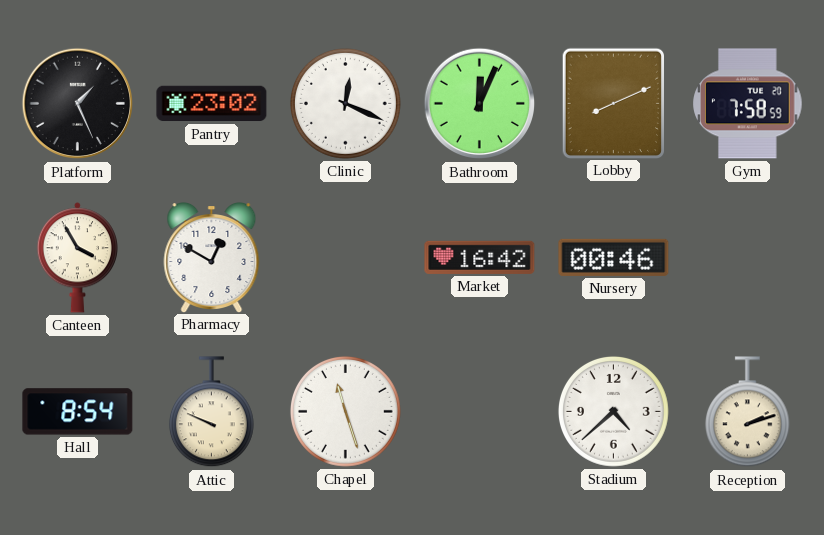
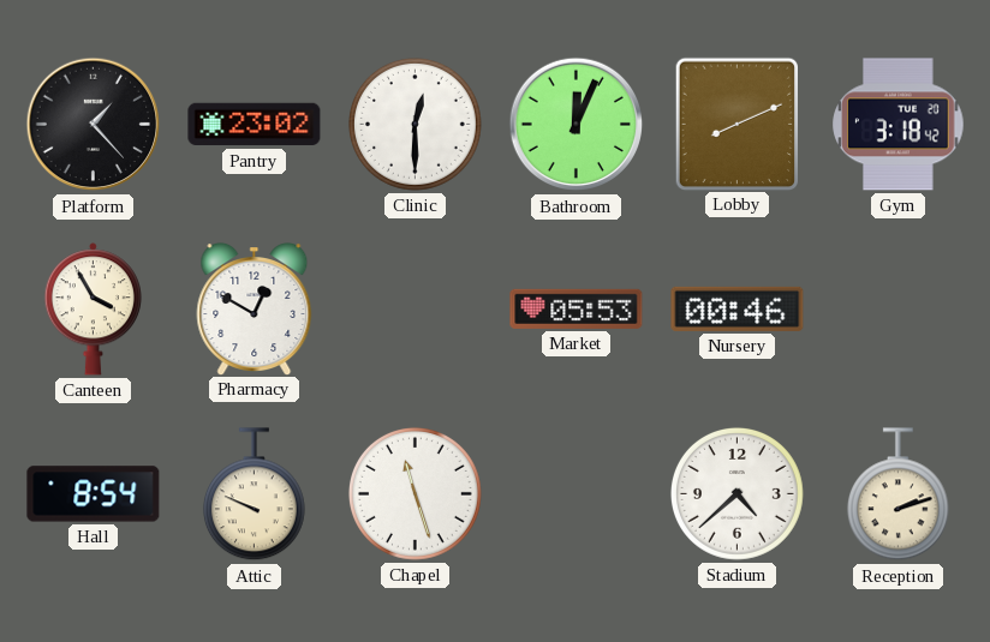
Platform: 1:26 -> 1:23
Clinic: 12:19 -> 12:30
Gym: 7:58 -> 3:18
Market: 16:42 -> 05:53
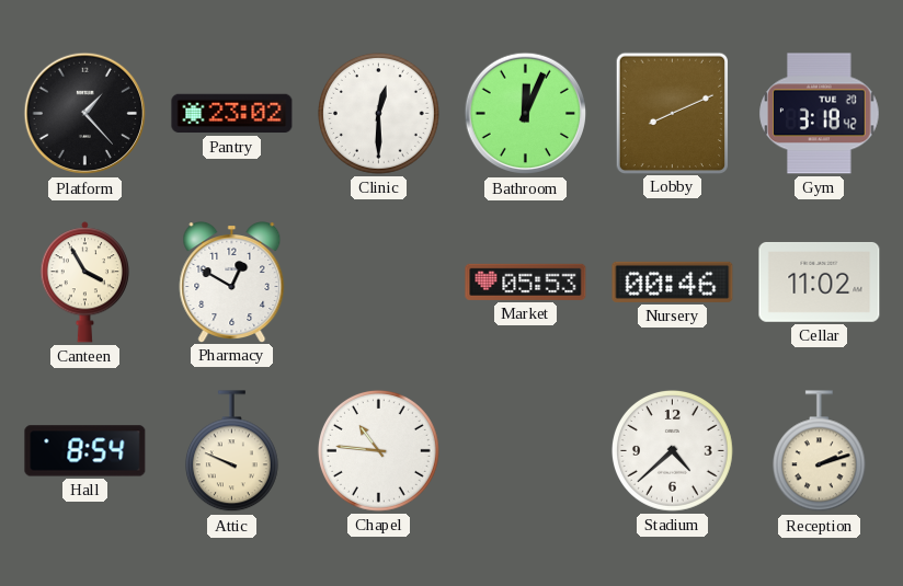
Cellar: none -> 11:02
Chapel: 11:27 -> 10:46
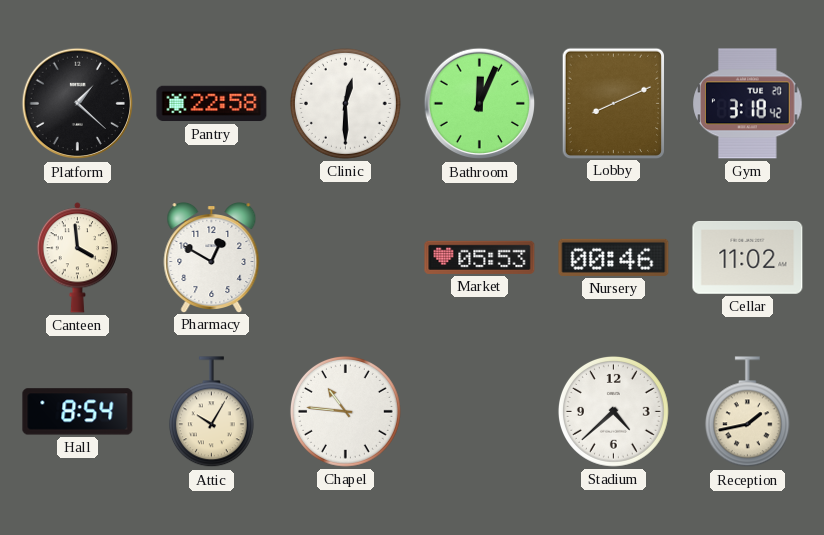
Platform: 1:23 -> 1:22
Pantry: 23:02 -> 22:58
Canteen: 3:55 -> 3:59
Attic: 9:49 -> 10:05
Reception: 2:12 -> 1:43
